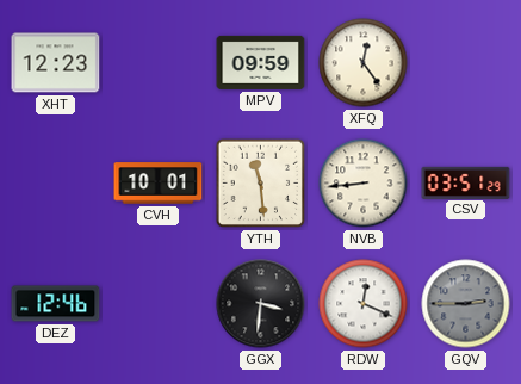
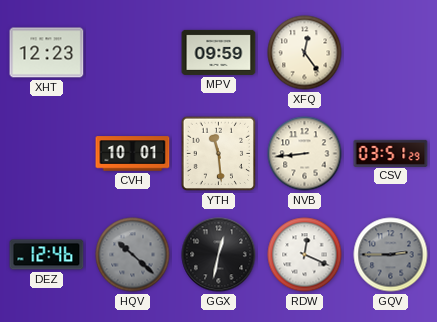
HQV: none -> 10:22
GGX: 3:31 -> 12:32
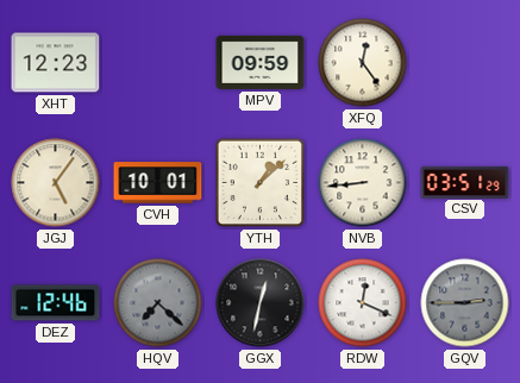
JGJ: none -> 5:06
YTH: 11:29 -> 1:08
HQV: 10:22 -> 7:22
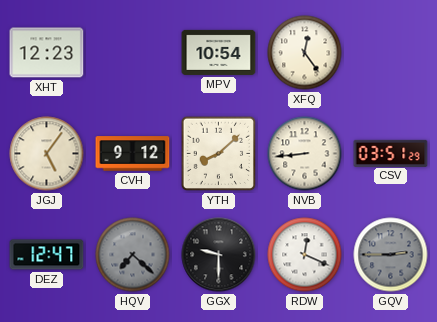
MPV: 09:59 -> 10:54
CVH: 10:01 -> 9:12
YTH: 1:08 -> 8:08
DEZ: 12:46 -> 12:47
GGX: 12:32 -> 9:30
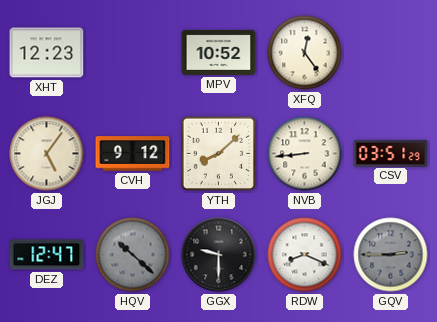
MPV: 10:54 -> 10:52
HQV: 7:22 -> 10:22
RDW: 12:19 -> 8:19
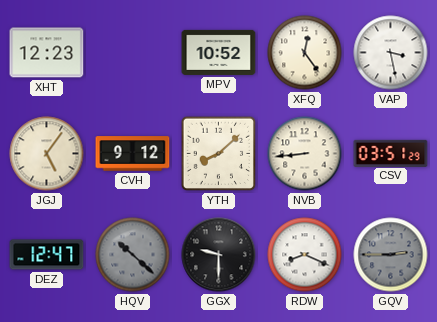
VAP: none -> 3:28
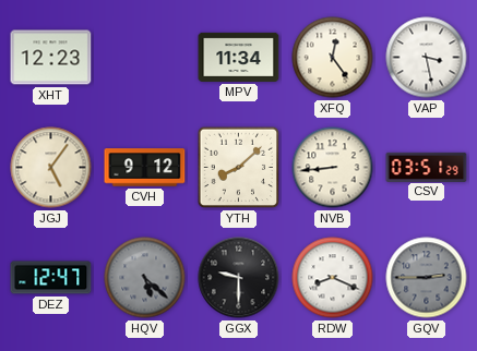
MPV: 10:52 -> 11:34
HQV: 10:22 -> 5:22
